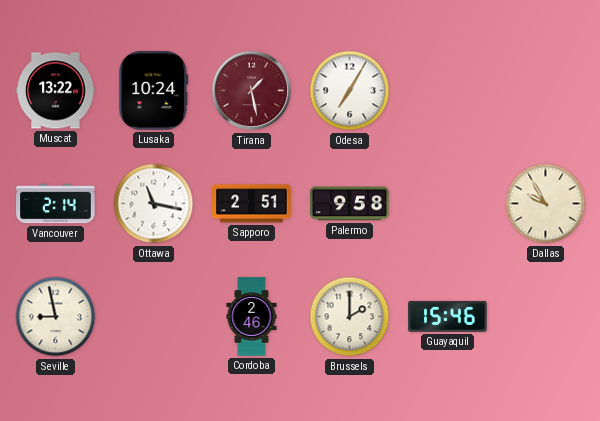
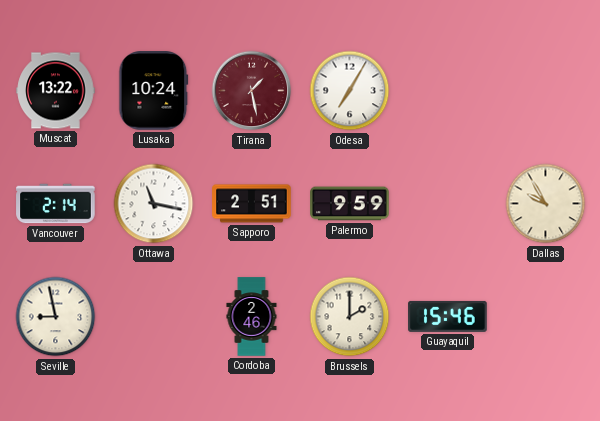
Palermo: 9:58 -> 9:59
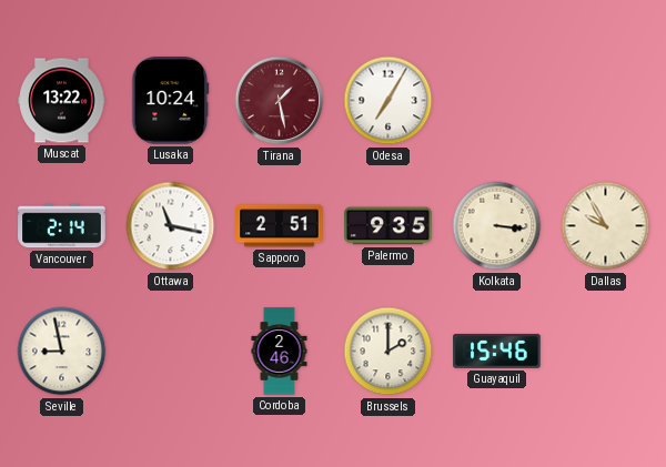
Palermo: 9:59 -> 9:35
Kolkata: none -> 3:16
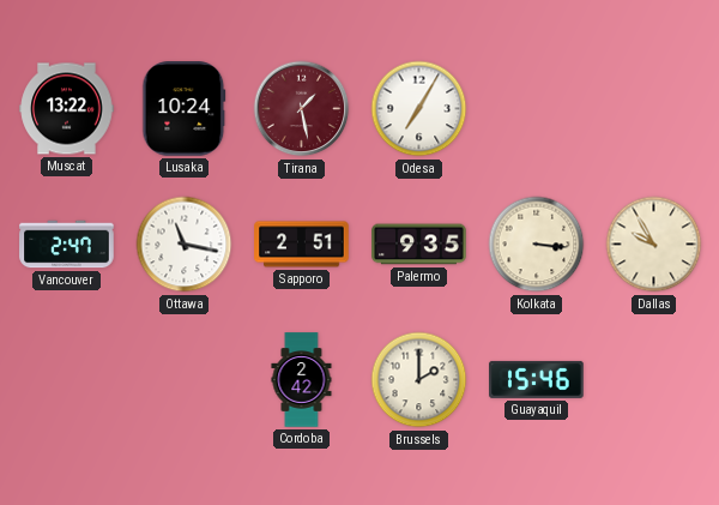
Vancouver: 2:14 -> 2:47
Seville: 8:58 -> none
Cordoba: 2:46 -> 2:42
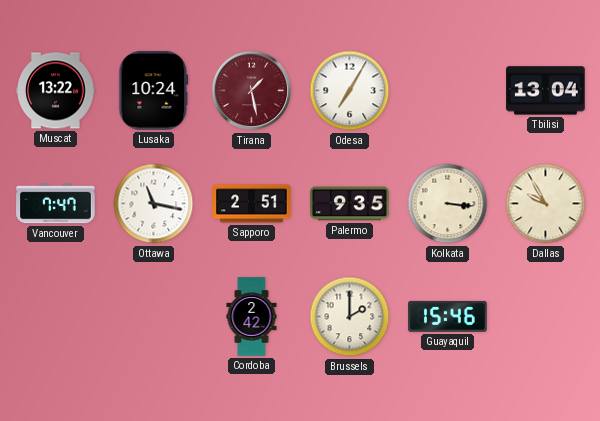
Tbilisi: none -> 13:04
Vancouver: 2:47 -> 7:47
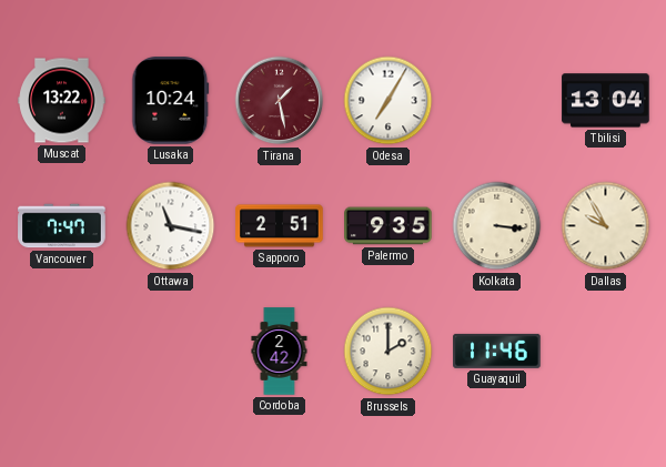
Guayaquil: 15:46 -> 11:46
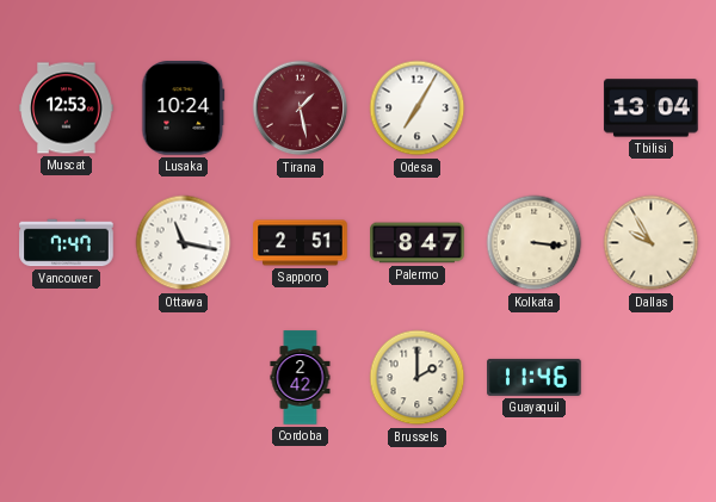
Muscat: 13:22 -> 12:53
Palermo: 9:35 -> 8:47
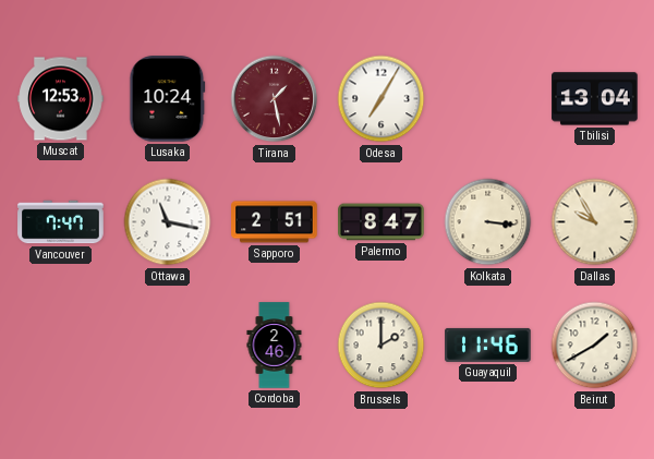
Cordoba: 2:42 -> 2:46
Beirut: none -> 1:40
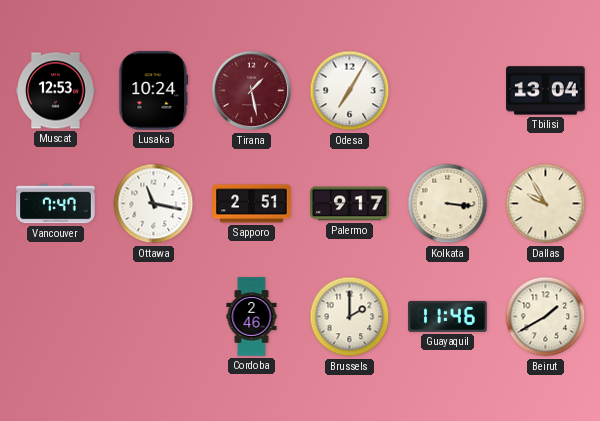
Palermo: 8:47 -> 9:17
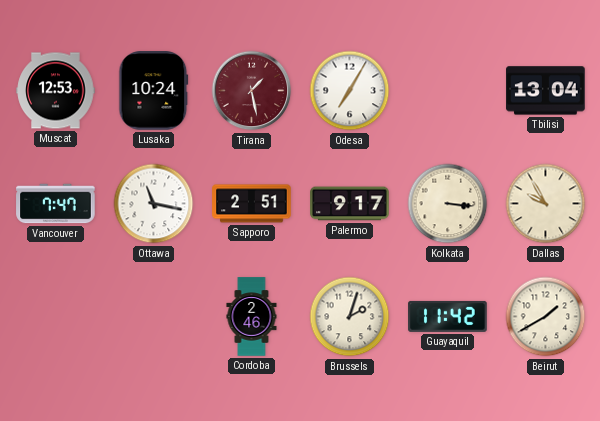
Brussels: 2:00 -> 2:03
Guayaquil: 11:46 -> 11:42
